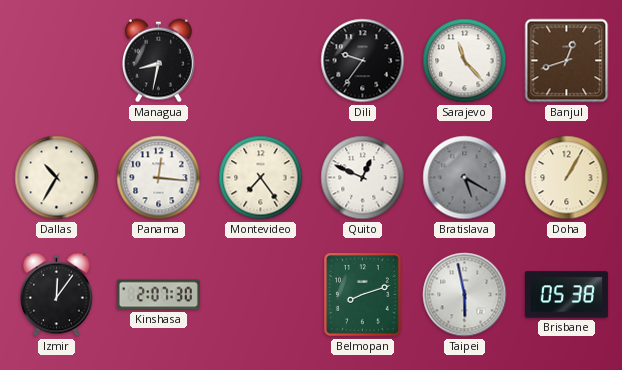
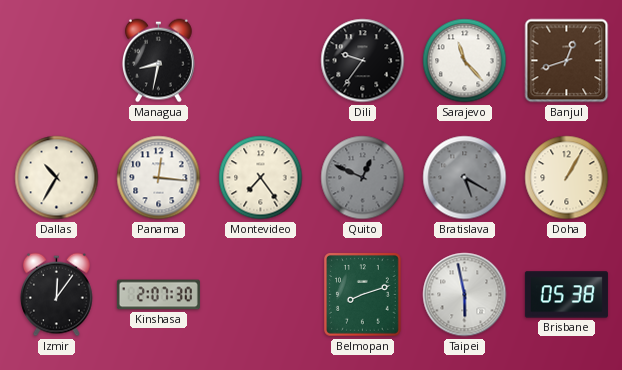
Quito dial: white -> grey
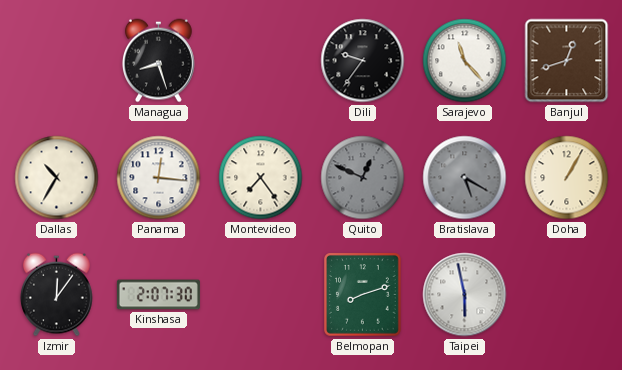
Managua: 8:32 -> 8:27
Brisbane: 05:38 -> none
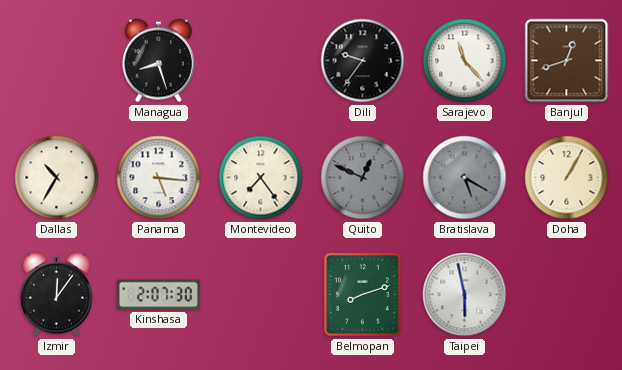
Panama: 12:16 -> 5:16
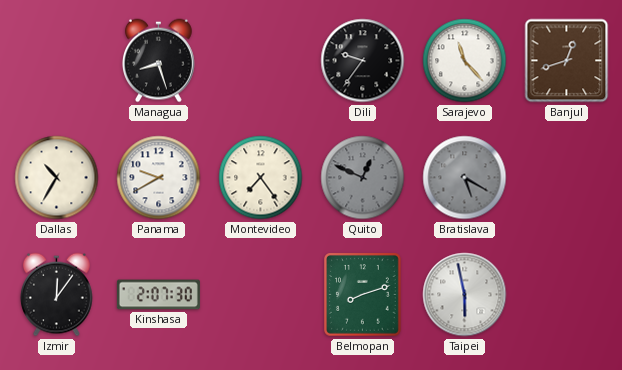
Panama: 5:16 -> 9:40
Doha: 1:05 -> none
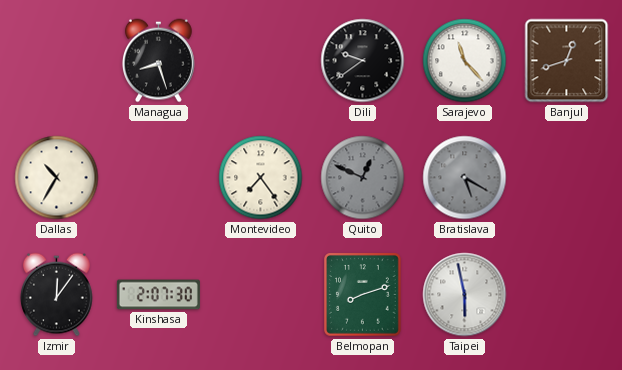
Dili: 9:36 -> 9:39
Panama: 9:40 -> none
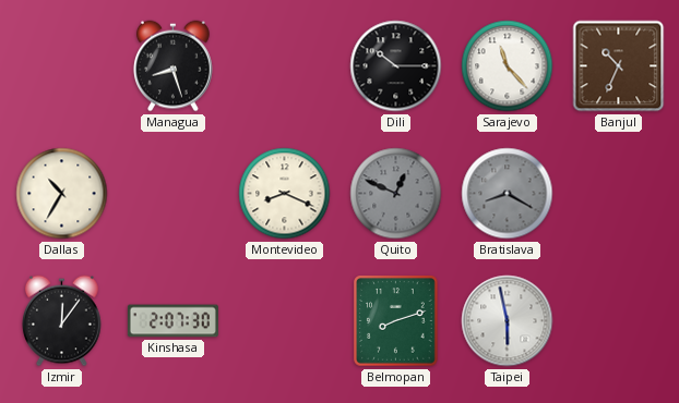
Dili: 9:39 -> 10:15
Banjul: 12:42 -> 10:34
Montevideo: 7:24 -> 8:19
Bratislava: 5:20 -> 8:20
